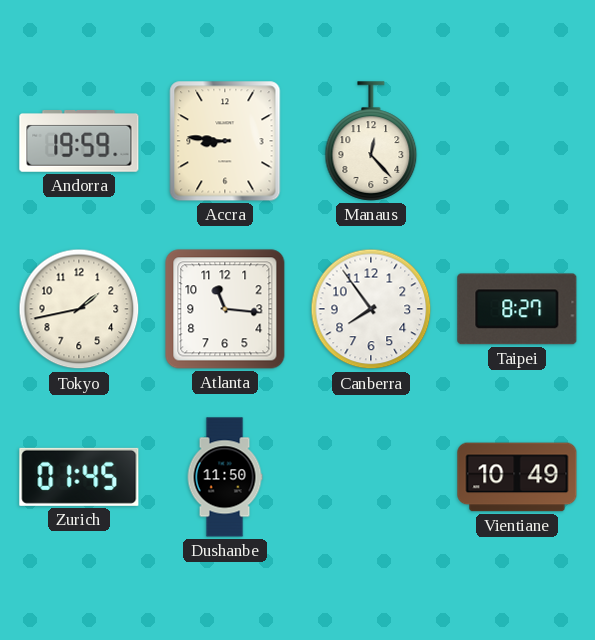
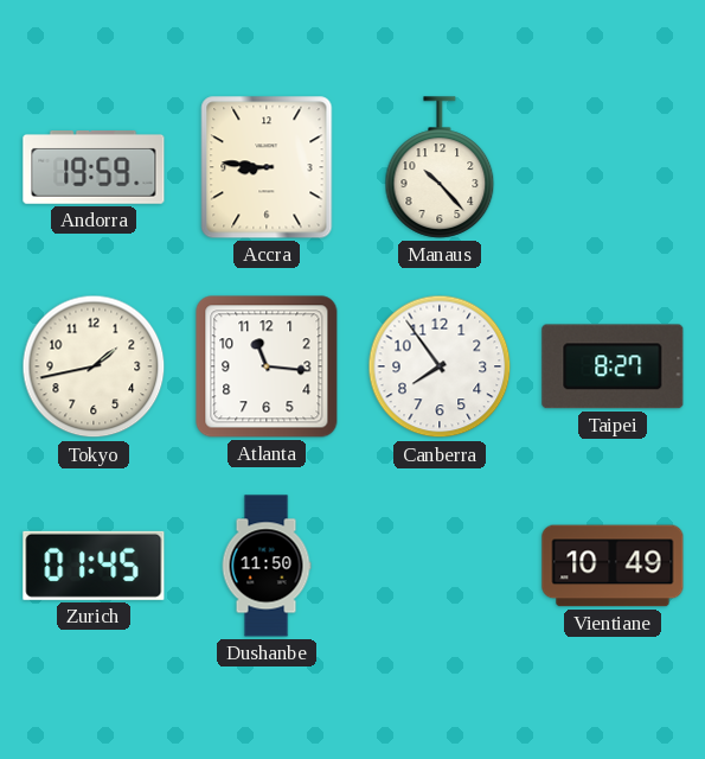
Manaus: 12:23 -> 10:23
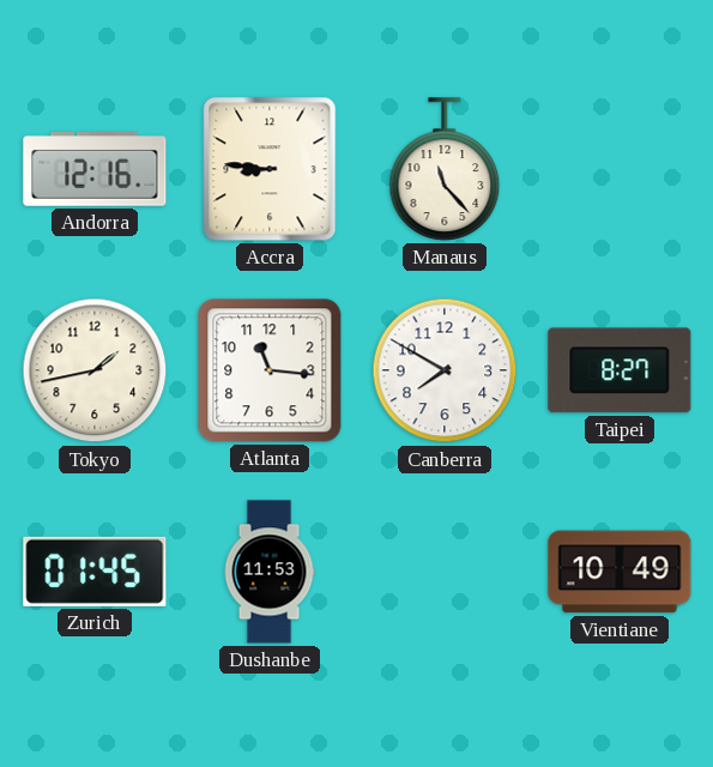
Andorra: 19:59 -> 12:16
Manaus: 10:23 -> 11:23
Canberra: 7:54 -> 7:50
Dushanbe: 11:50 -> 11:53
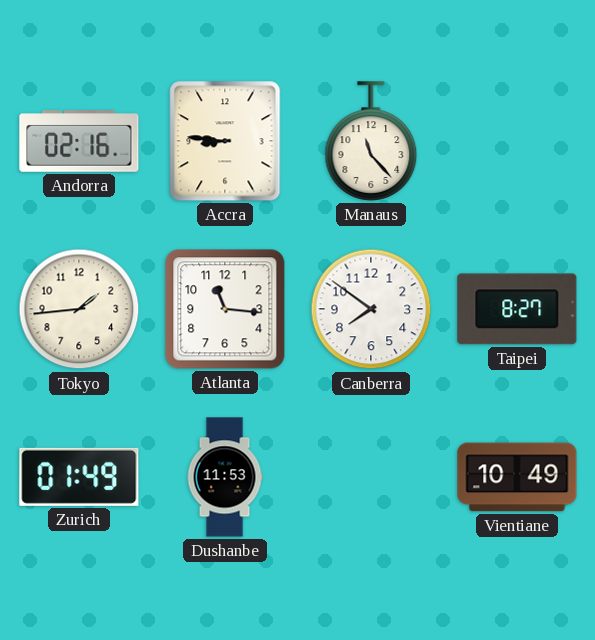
Andorra: 12:16 -> 02:16
Tokyo: 1:43 -> 1:44
Canberra: 7:50 -> 7:51
Zurich: 01:45 -> 01:49
